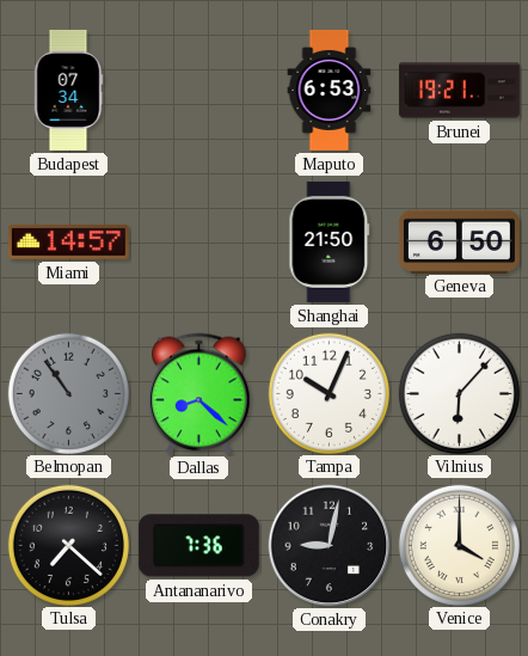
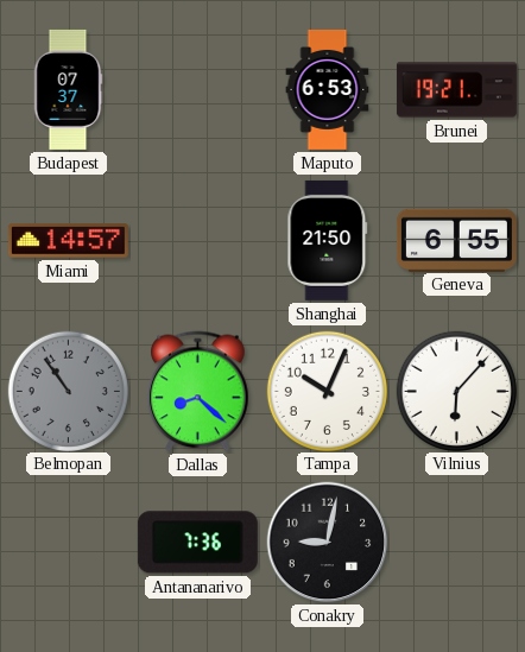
Budapest: 07:34 -> 07:37
Geneva: 6:50 -> 6:55
Tulsa: 7:22 -> none
Venice: 4:00 -> none
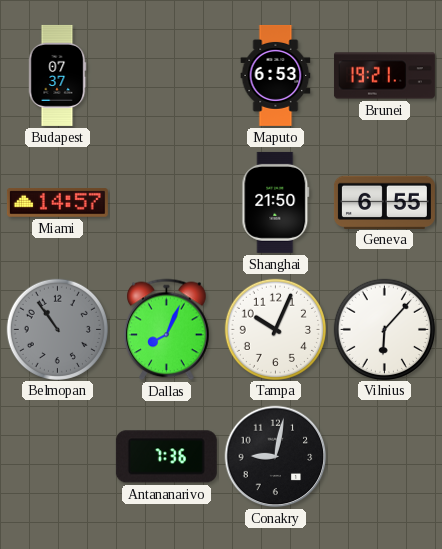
Dallas: 8:22 -> 8:04
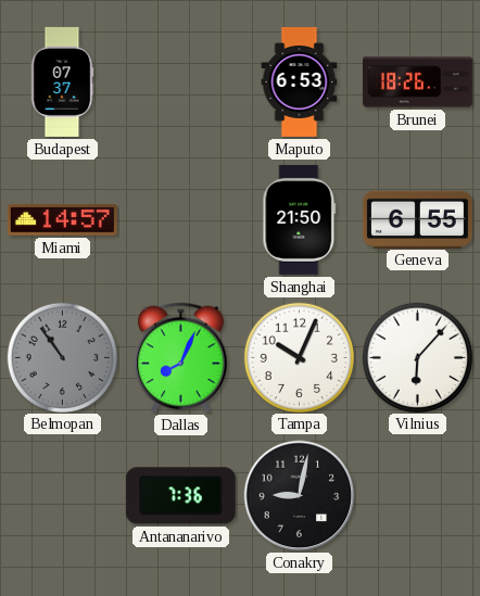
Brunei: 19:21 -> 18:26
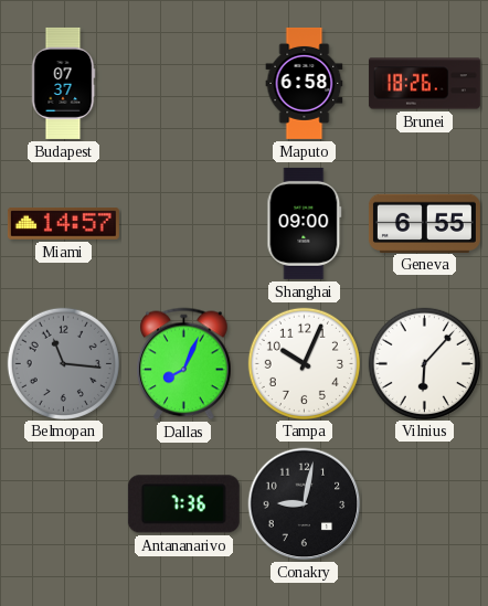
Maputo: 6:53 -> 6:58
Shanghai: 21:50 -> 09:00
Belmopan: 10:54 -> 11:16
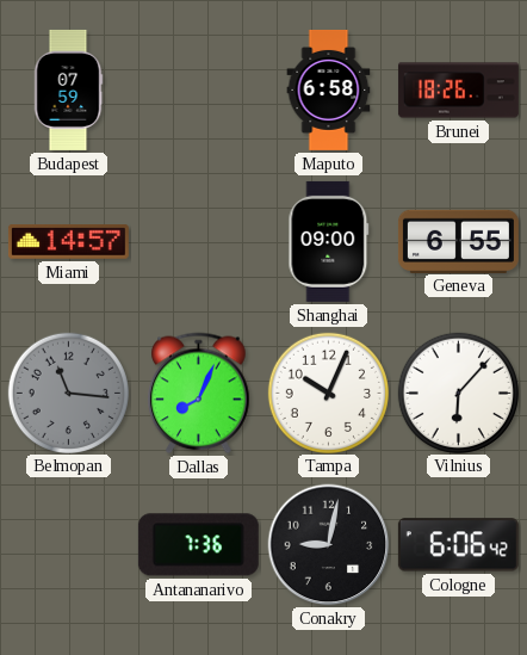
Budapest: 07:37 -> 07:59
Cologne: none -> 6:06
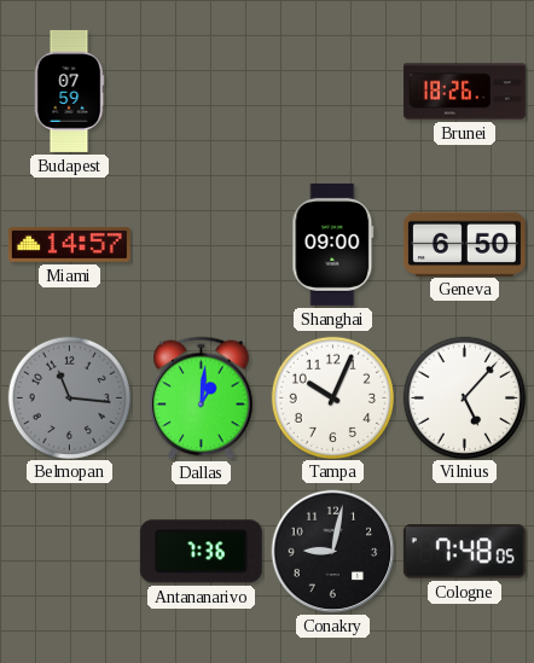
Maputo: 6:58 -> none
Geneva: 6:55 -> 6:50
Dallas: 8:04 -> 1:01
Vilnius: 6:07 -> 5:07
Cologne: 6:06 -> 7:48
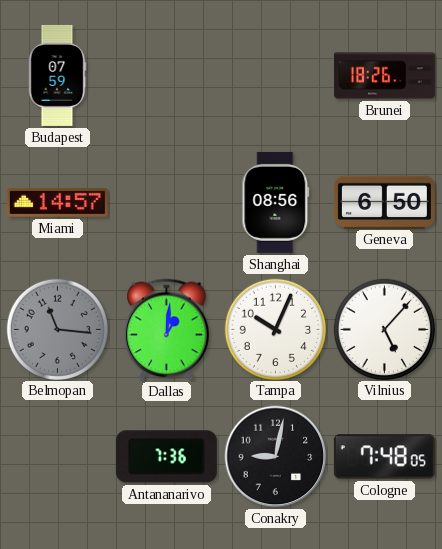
Shanghai: 09:00 -> 08:56
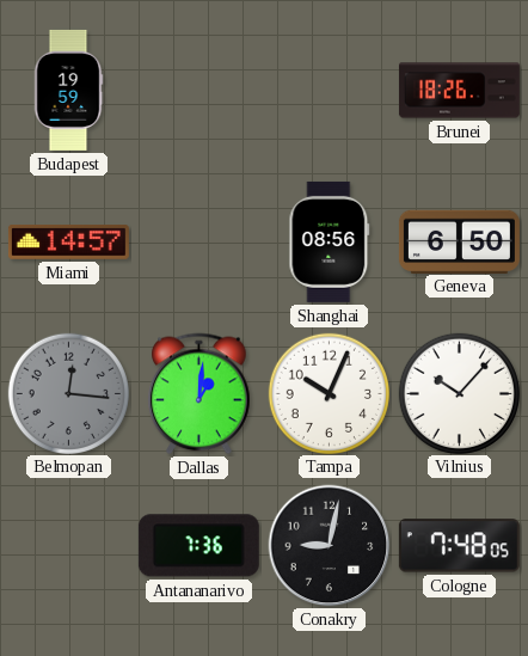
Budapest: 07:59 -> 19:59
Belmopan: 11:16 -> 12:16
Vilnius: 5:07 -> 10:07
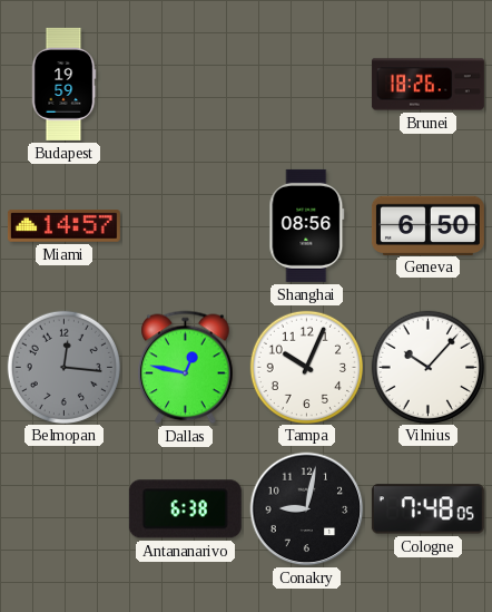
Dallas: 1:01 -> 12:47
Antananarivo: 7:36 -> 6:38
